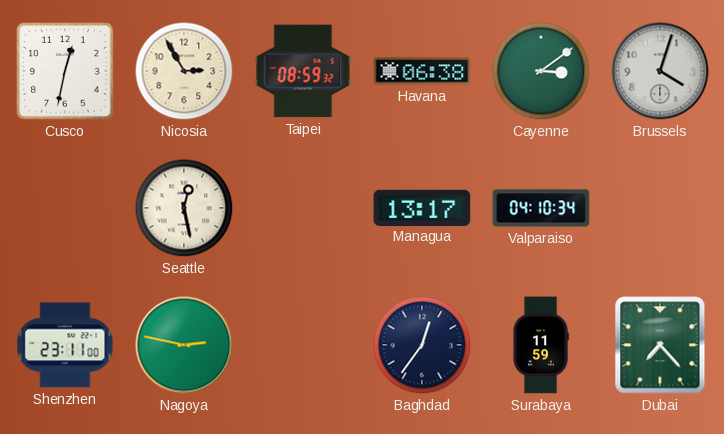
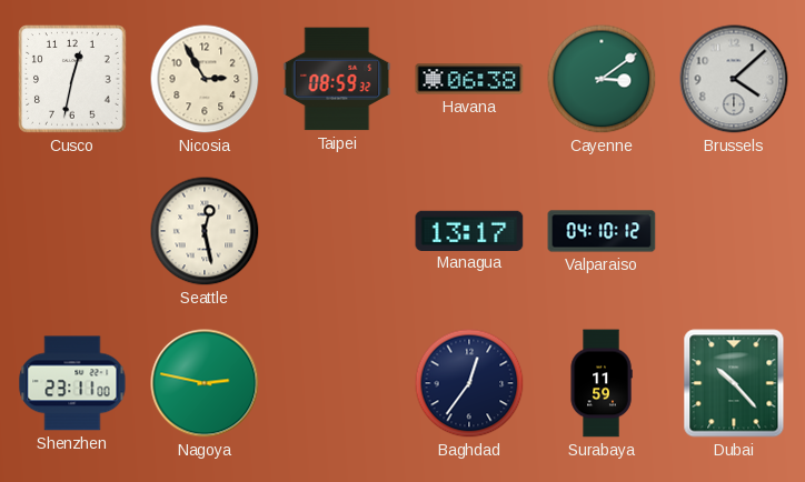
Brussels: 4:03 -> 4:08
Valparaiso: 04:10:34 -> 04:10:12
Dubai: 7:23 -> 10:23
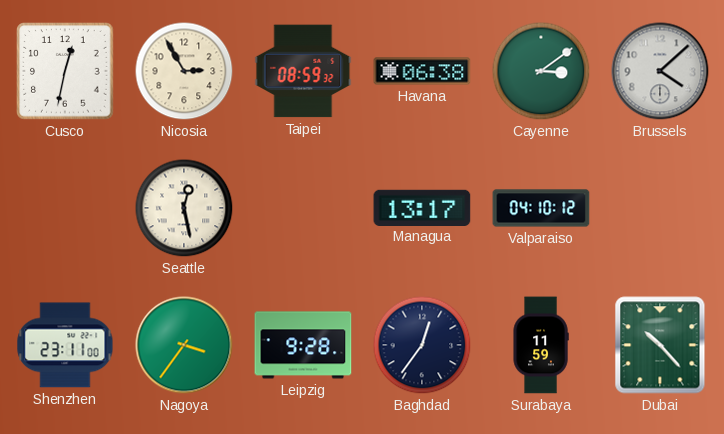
Nagoya: 2:47 -> 3:36
Leipzig: none -> 9:28
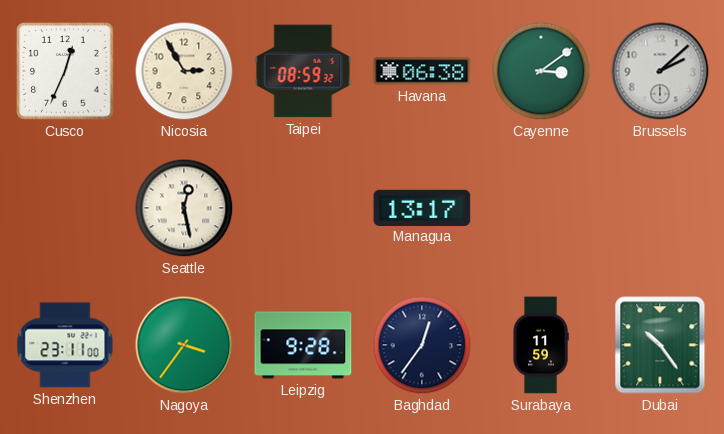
Cusco: 12:32 -> 12:34
Brussels: 4:08 -> 2:08
Valparaiso: 04:10 -> none
Dubai: 10:23 -> 10:24
